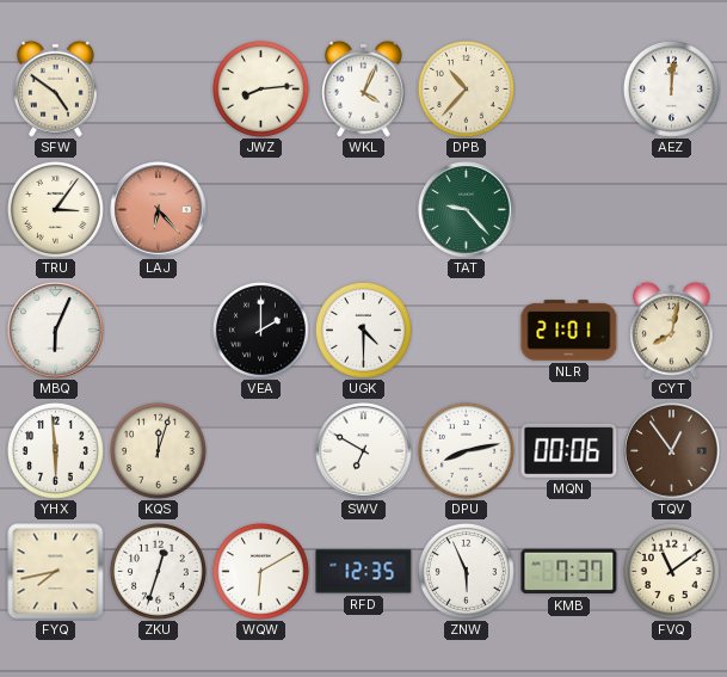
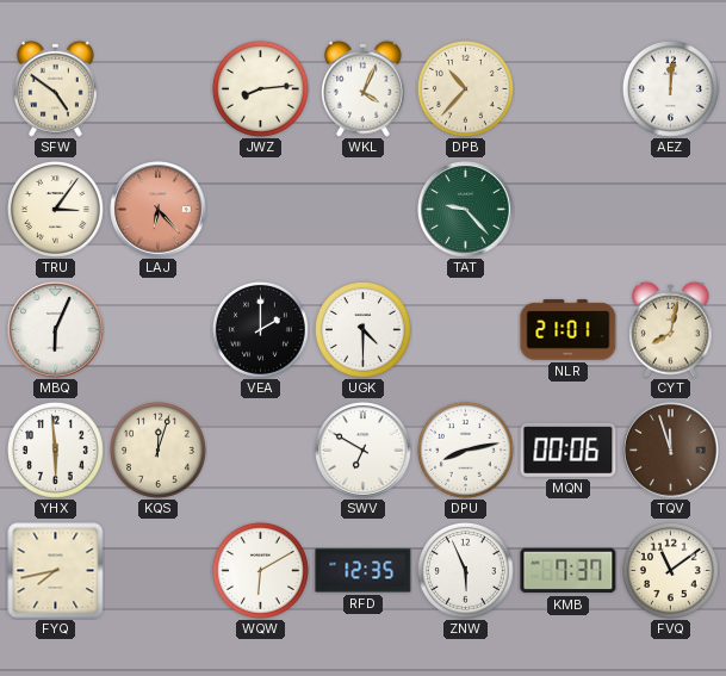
TQV: 12:54 -> 11:57
ZKU: 12:33 -> none
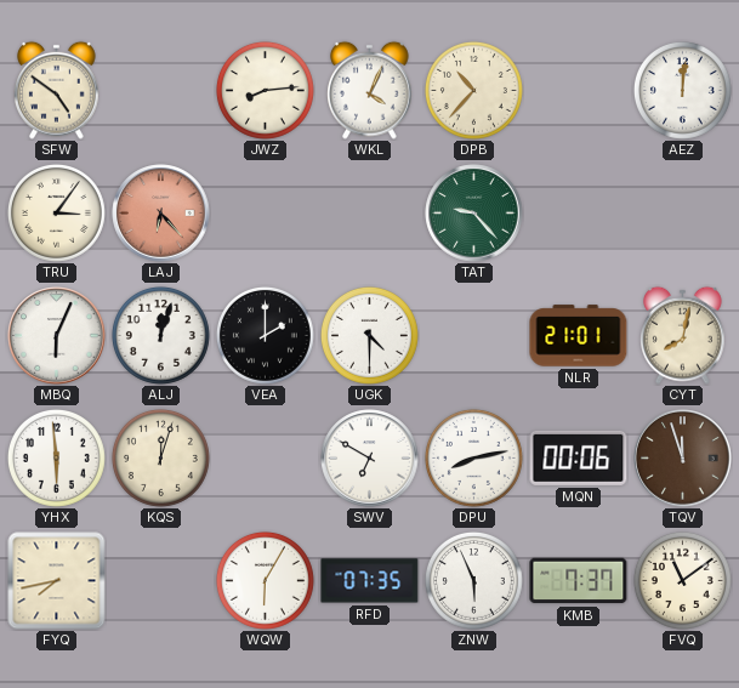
ALJ: none -> 12:03
WQW: 6:10 -> 6:05
RFD: 12:35 -> 07:35
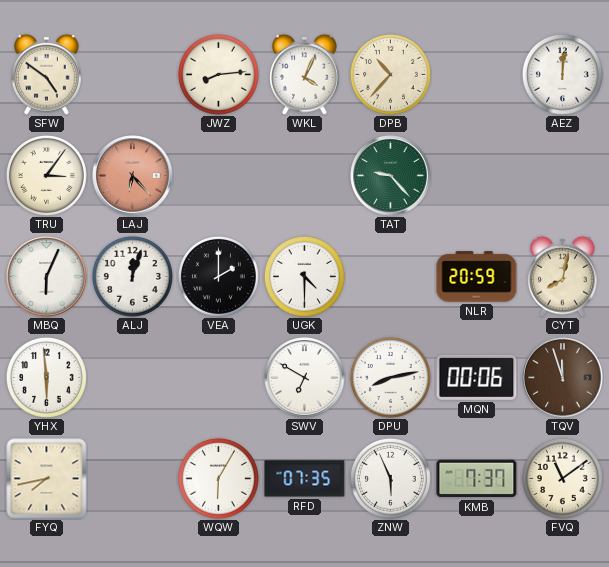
NLR: 21:01 -> 20:59
KQS: 12:03 -> none
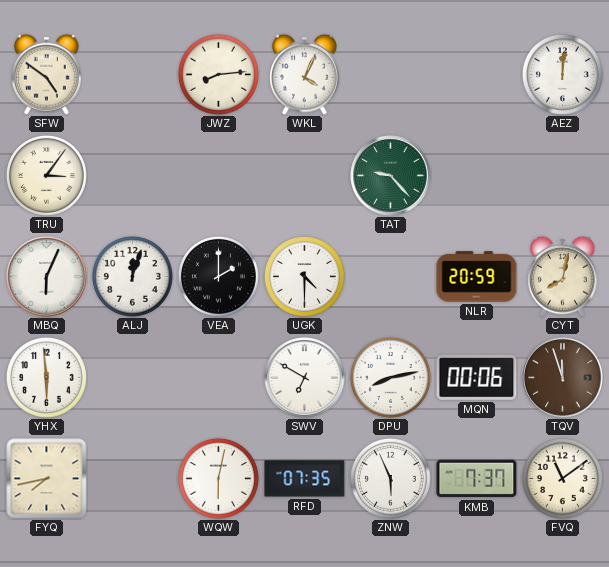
DPB: 10:37 -> none
LAJ: 6:23 -> none
WQW: 6:05 -> 6:02
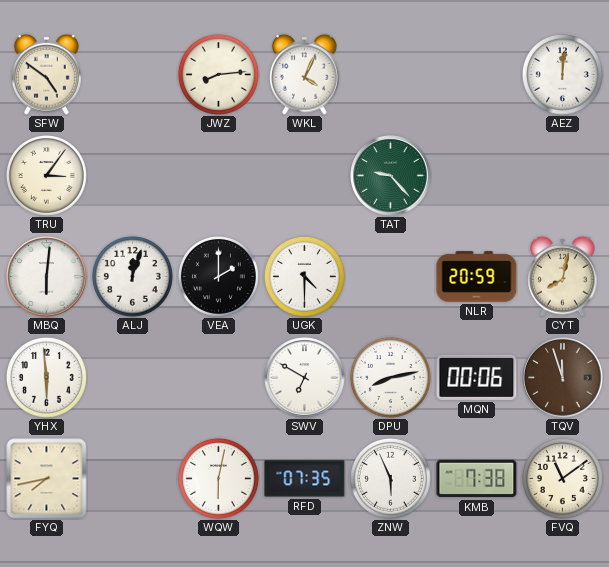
MBQ: 6:04 -> 6:01
KMB: 7:37 -> 7:38
